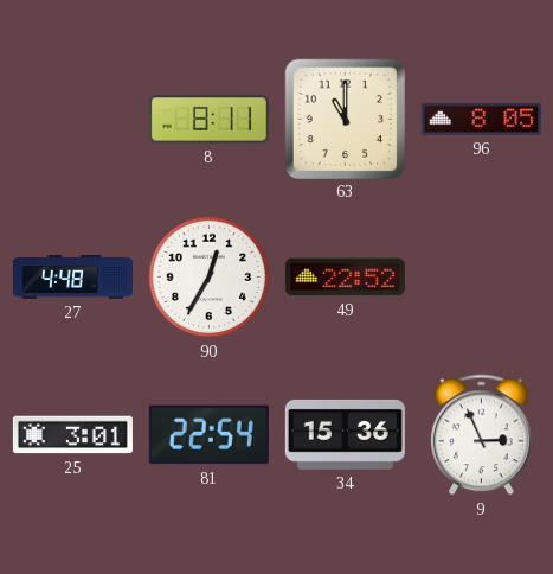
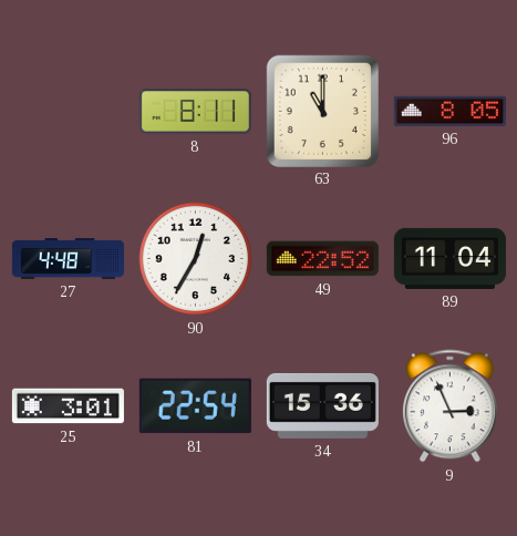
89: none -> 11:04
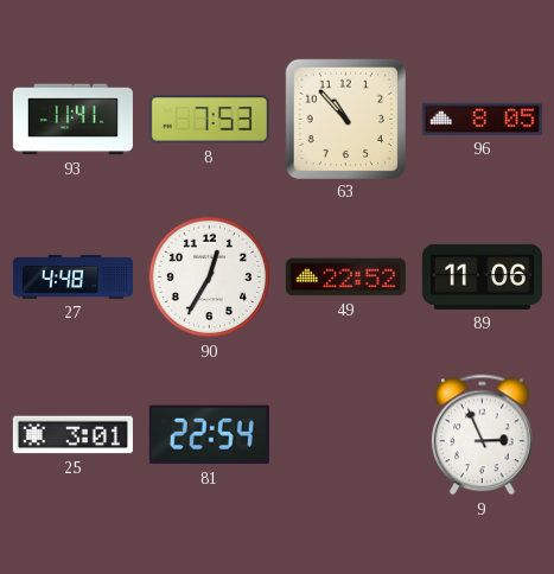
93: none -> 11:41
8: 8:11 -> 7:53
63: 11:00 -> 10:53
89: 11:04 -> 11:06
34: 15:36 -> none
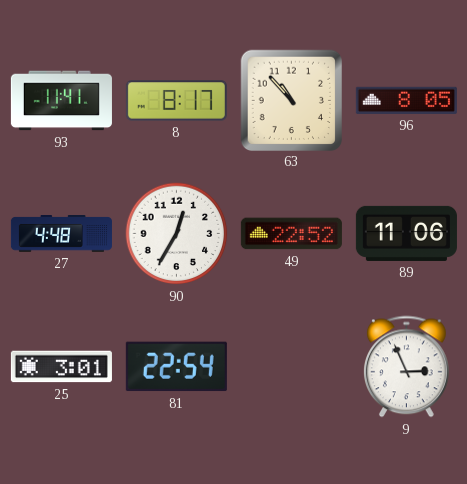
8: 7:53 -> 8:17
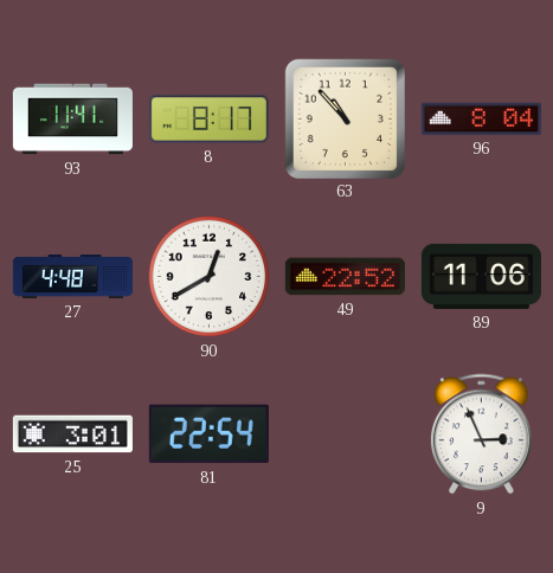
96: 8:05 -> 8:04
90: 12:35 -> 12:40
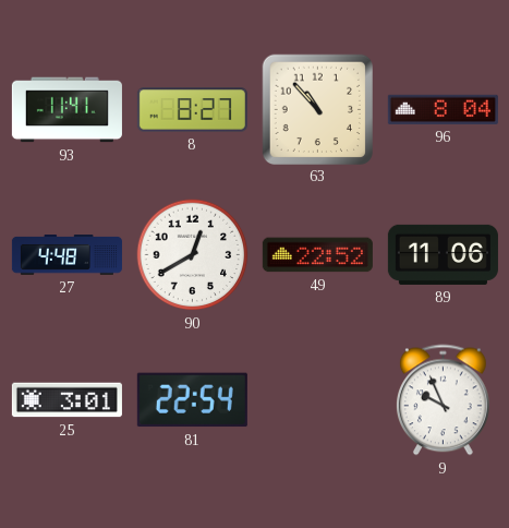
8: 8:17 -> 8:27
9: 2:56 -> 9:56
